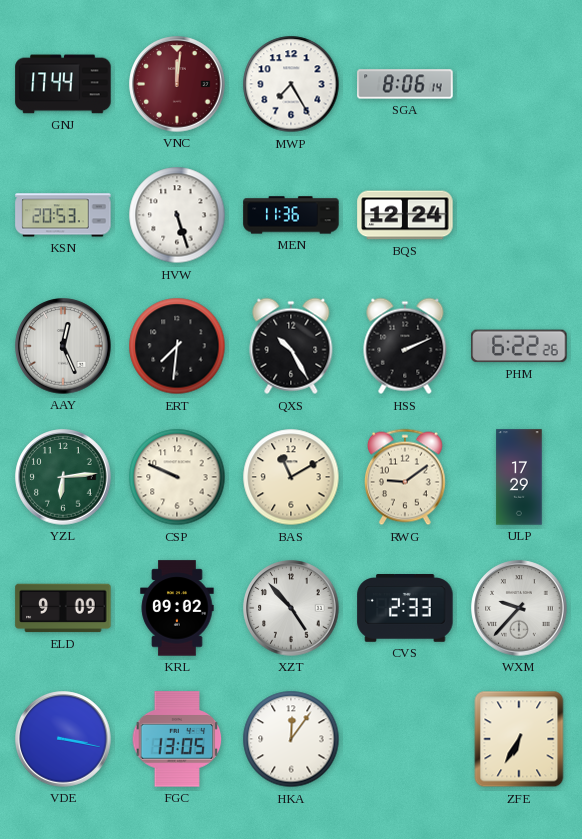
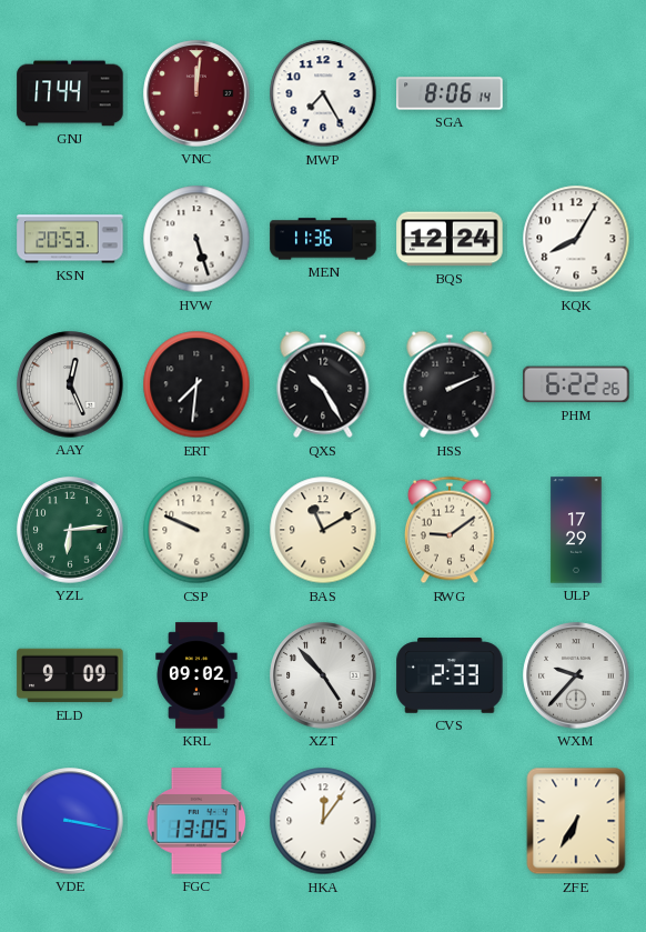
KQK: none -> 8:05
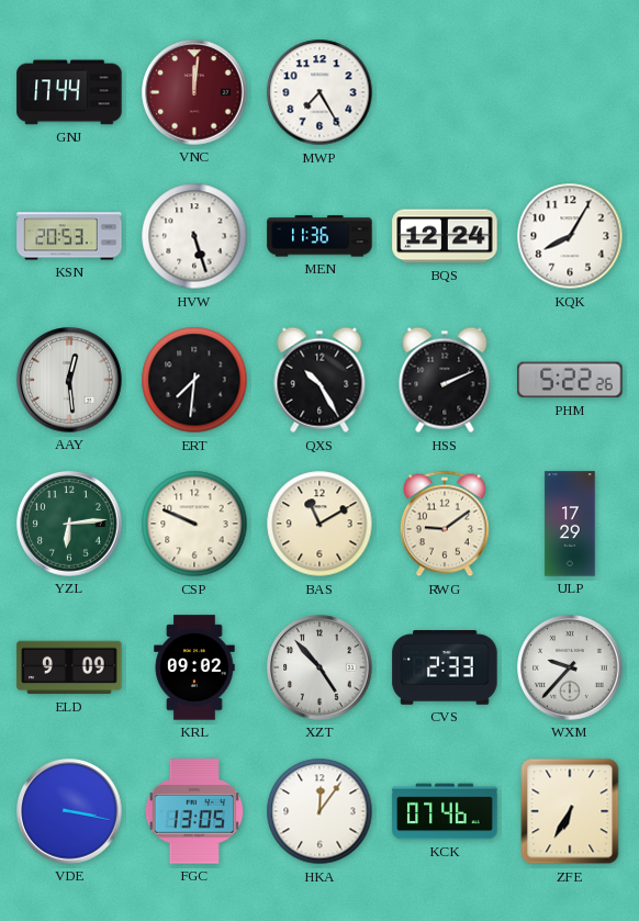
SGA: 8:06 -> none
AAY: 12:26 -> 12:29
PHM: 6:22 -> 5:22
KCK: none -> 07:46
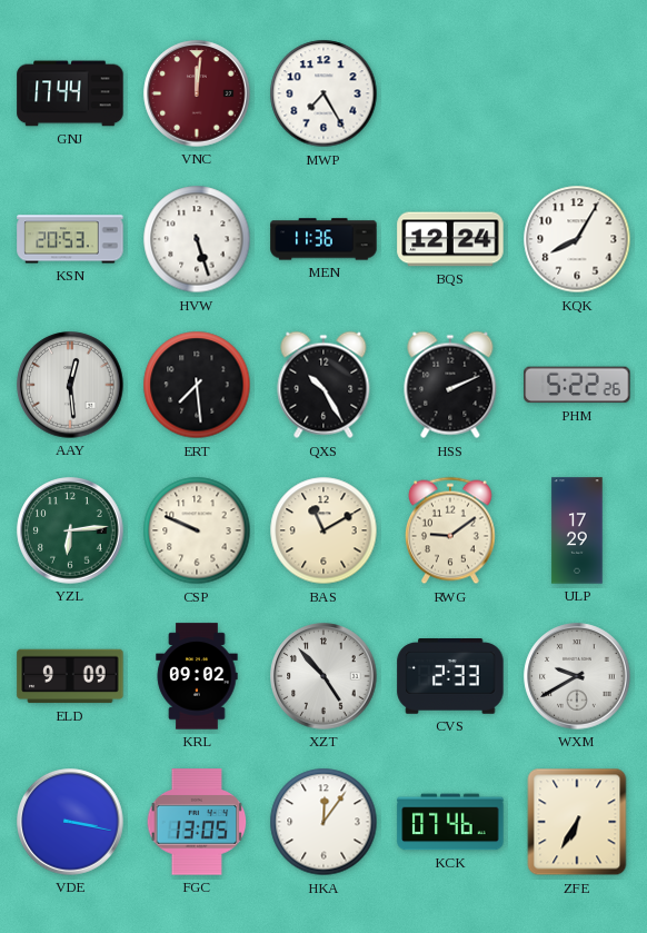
ERT: 7:31 -> 7:29
WXM: 9:37 -> 9:40
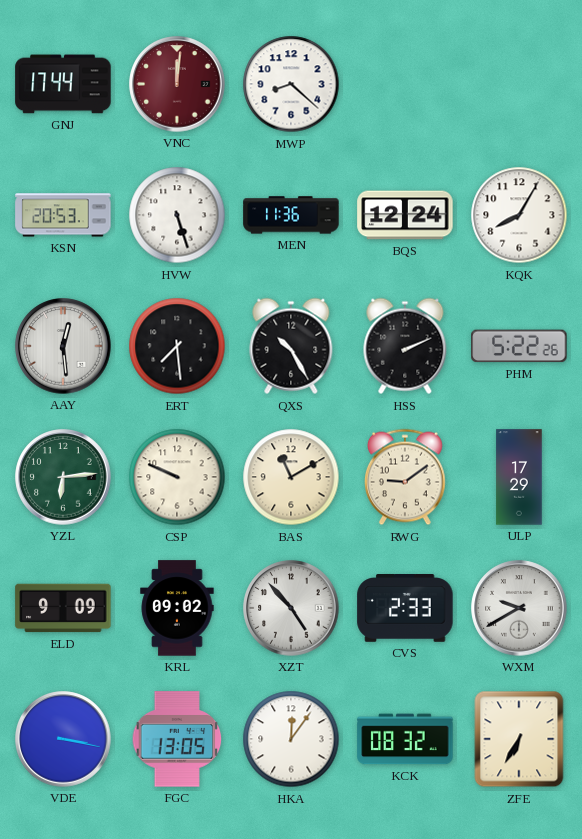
MWP: 7:25 -> 8:22
KCK: 07:46 -> 08:32
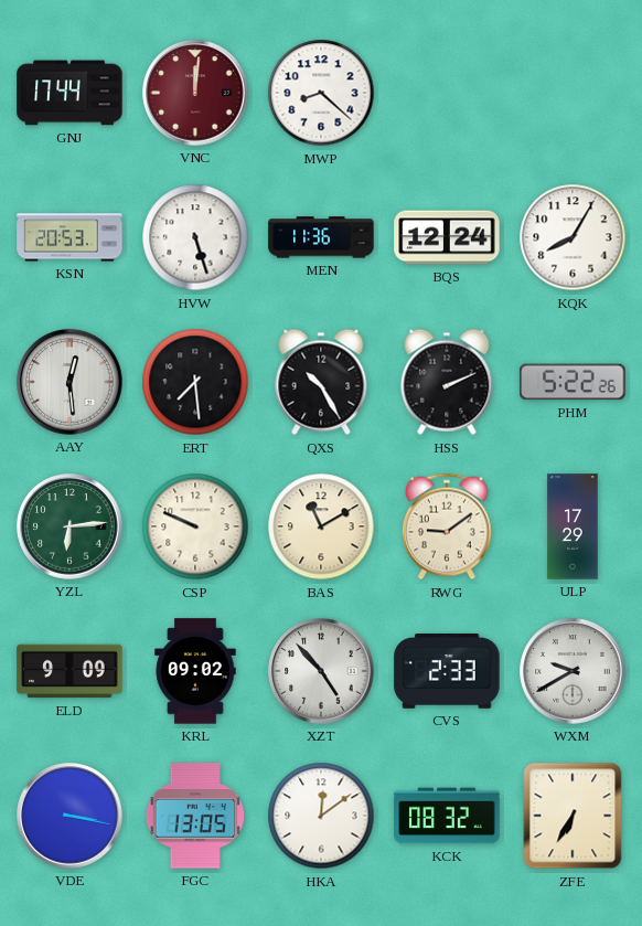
HKA: 12:06 -> 12:09
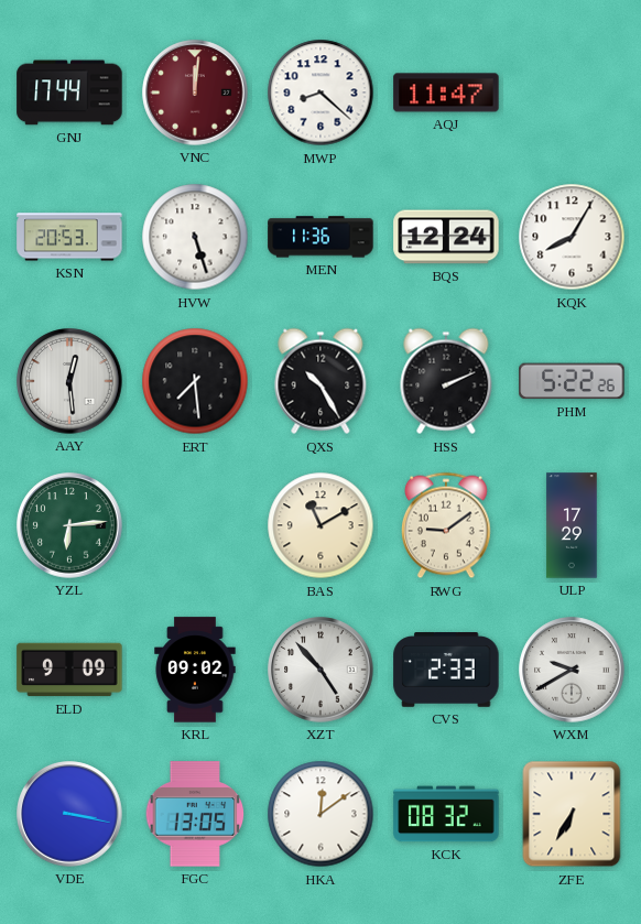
AQJ: none -> 11:47
CSP: 9:49 -> none
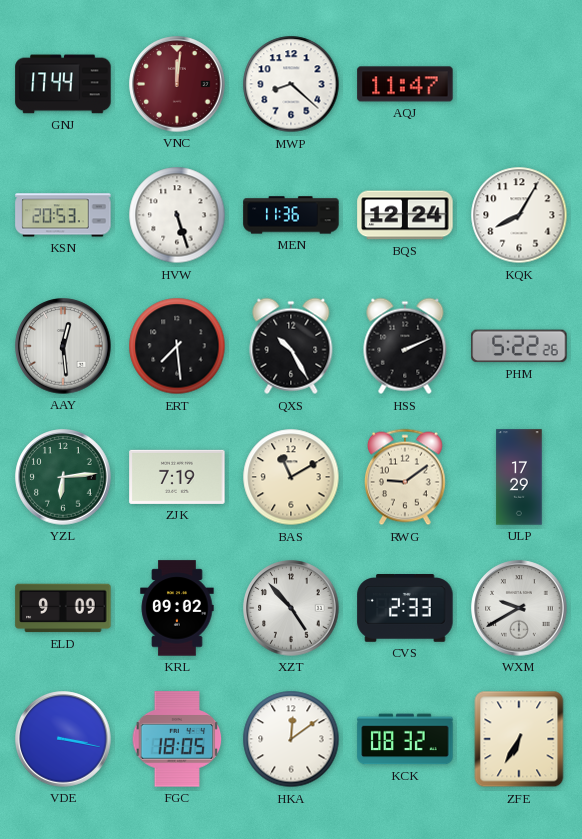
ZJK: none -> 7:19
FGC: 13:05 -> 18:05
